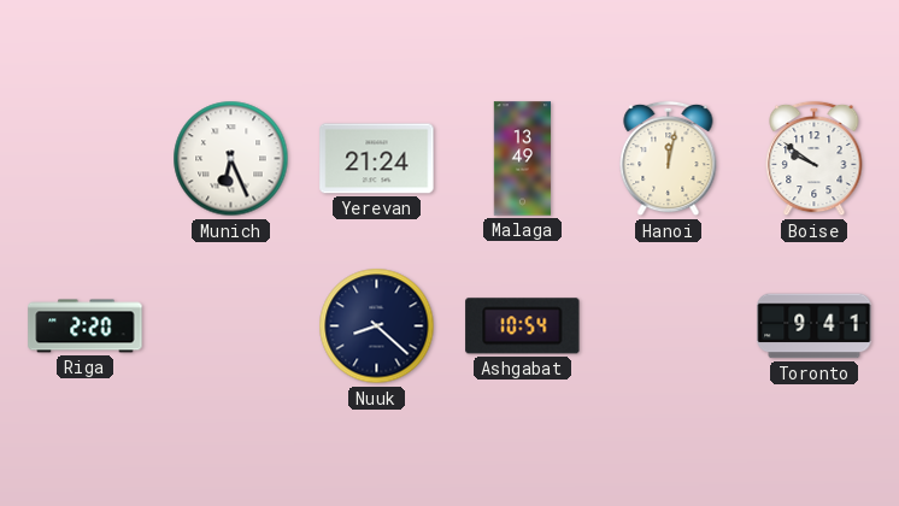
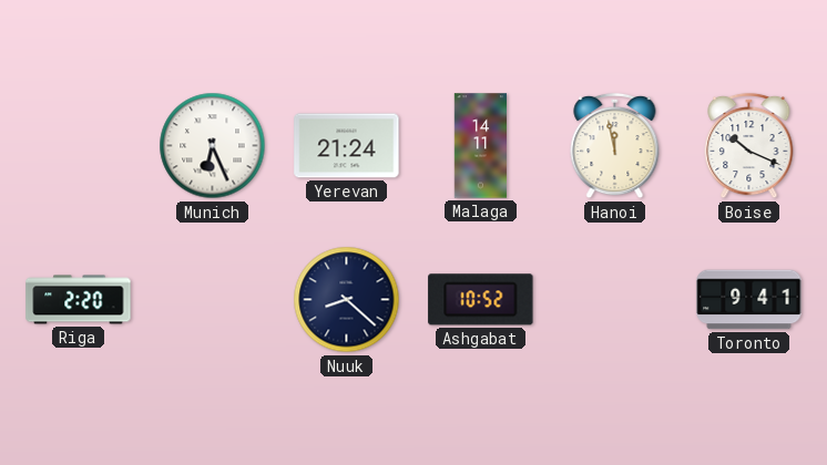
Malaga: 13:49 -> 14:11
Hanoi: 12:02 -> 11:58
Boise: 9:51 -> 10:19
Ashgabat: 10:54 -> 10:52
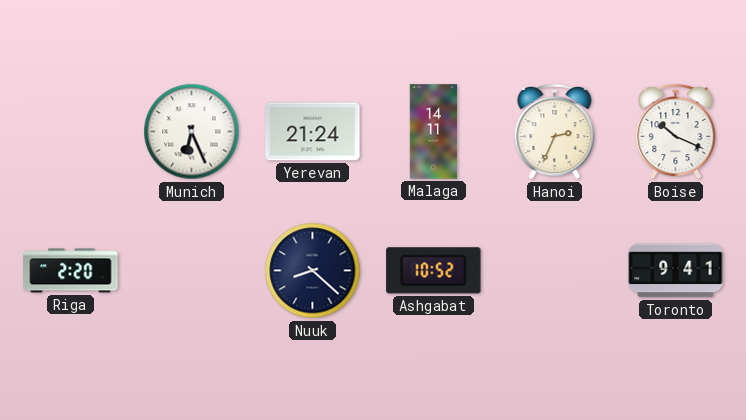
Hanoi: 11:58 -> 2:34
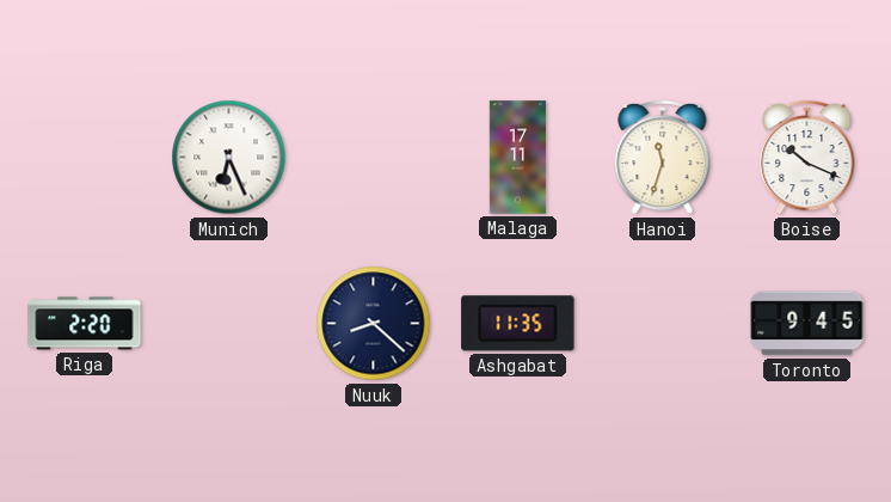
Yerevan: 21:24 -> none
Malaga: 14:11 -> 17:11
Hanoi: 2:34 -> 11:33
Ashgabat: 10:52 -> 11:35
Toronto: 9:41 -> 9:45
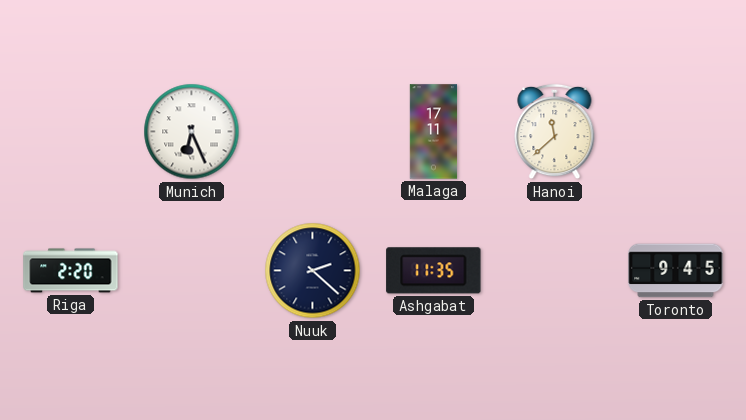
Hanoi: 11:33 -> 11:38
Boise: 10:19 -> none
Nuuk: 8:22 -> 2:22
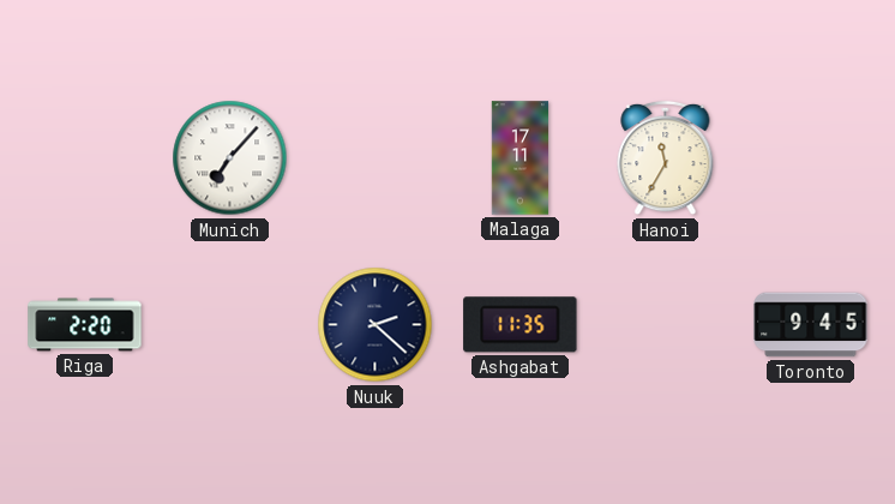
Munich: 6:26 -> 7:07
Hanoi: 11:38 -> 11:35
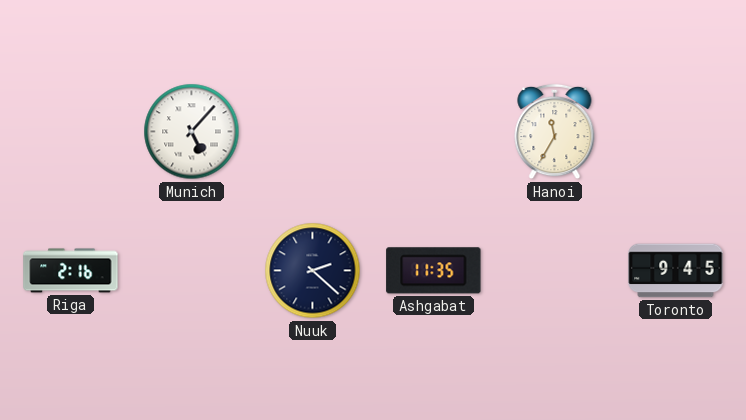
Munich: 7:07 -> 5:07
Malaga: 17:11 -> none
Riga: 2:20 -> 2:16
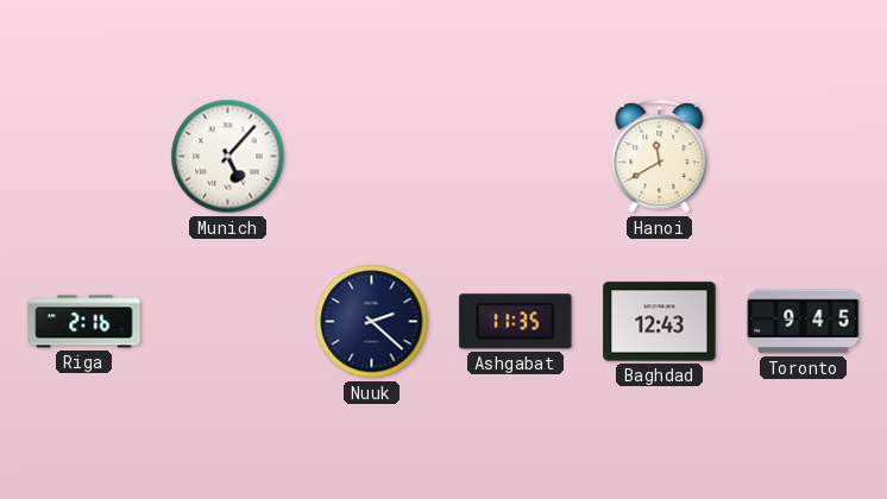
Hanoi: 11:35 -> 11:40
Baghdad: none -> 12:43
